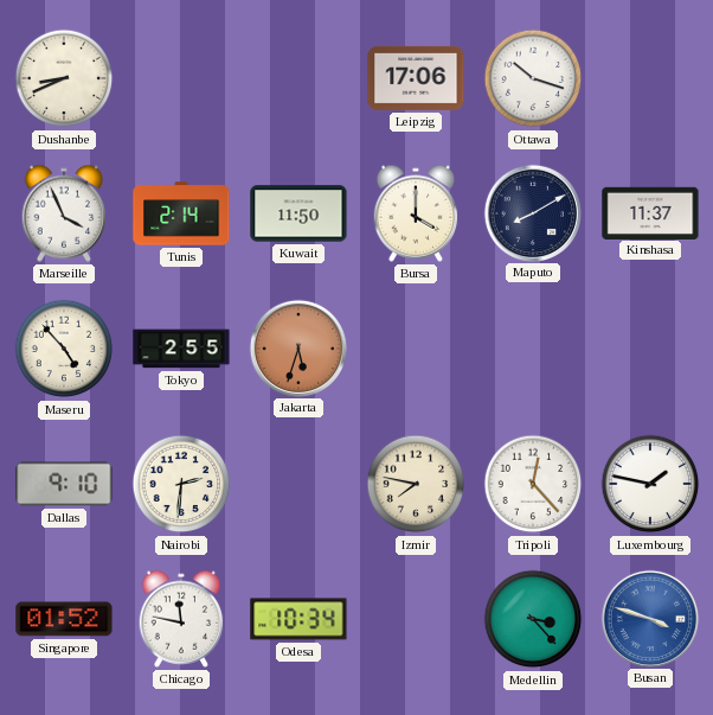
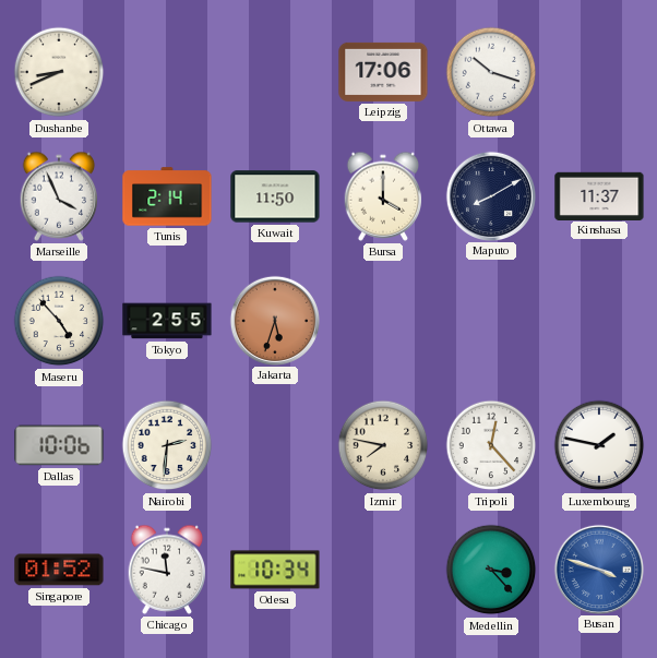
Dallas: 9:10 -> 10:06
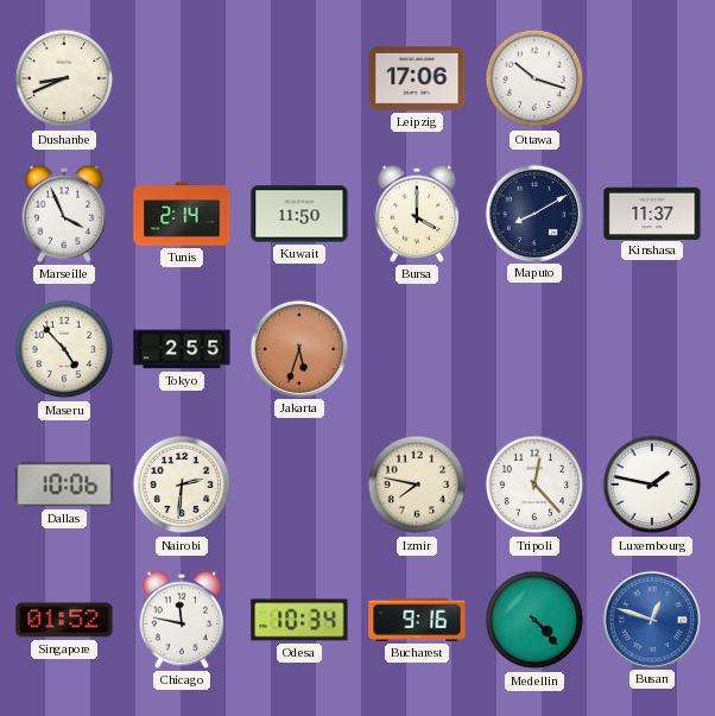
Bucharest: none -> 9:16
Medellin: 3:23 -> 4:23
Busan: 3:48 -> 12:48
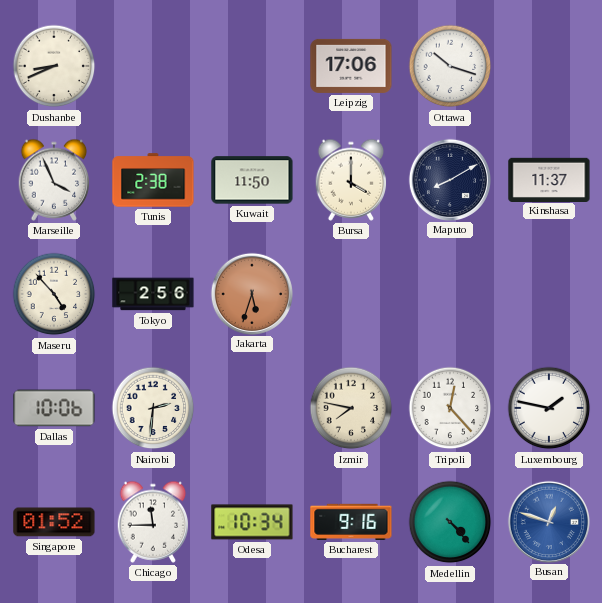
Tunis: 2:14 -> 2:38
Tokyo: 2:55 -> 2:56
Chicago: 11:47 -> 11:45
